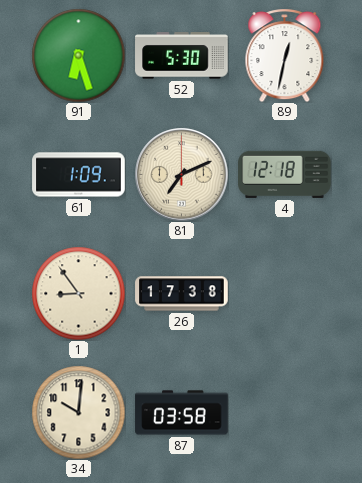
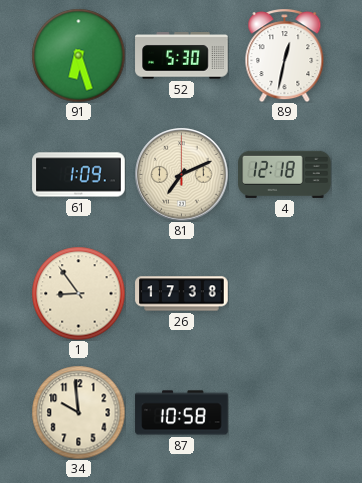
34: 10:01 -> 9:59
87: 03:58 -> 10:58
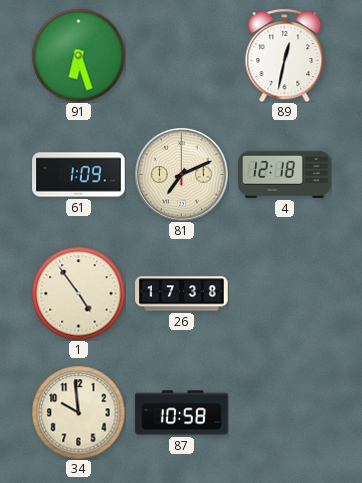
52: 5:30 -> none
1: 8:54 -> 4:54
